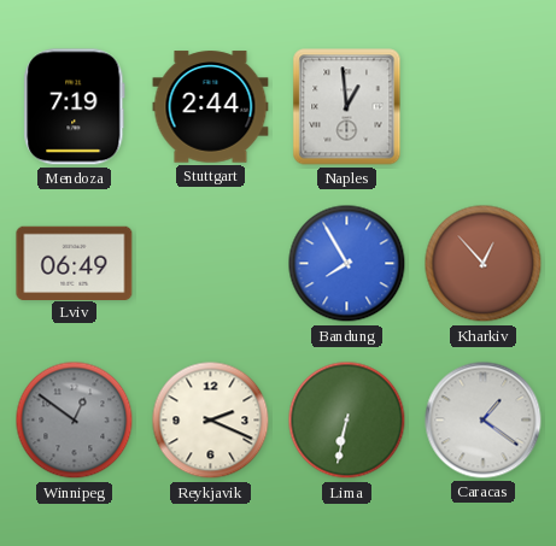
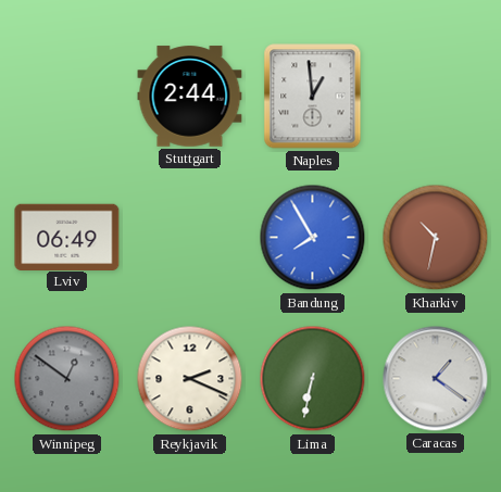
Mendoza: 7:19 -> none
Kharkiv: 12:53 -> 10:32
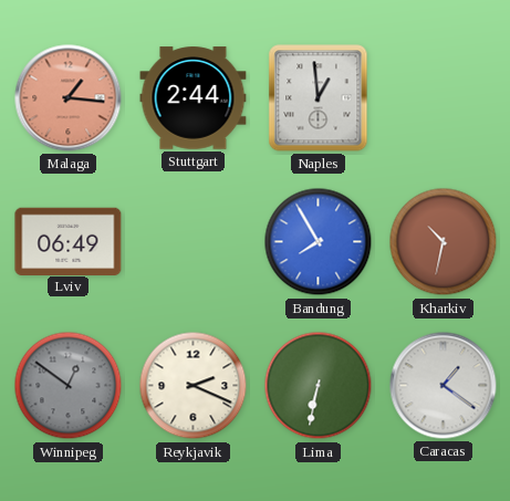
Malaga: none -> 1:16
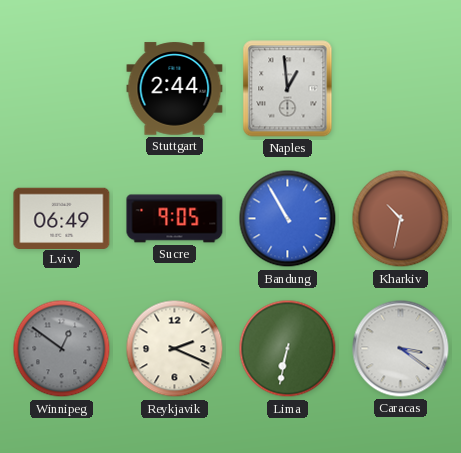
Malaga: 1:16 -> none
Sucre: none -> 9:05
Bandung: 7:55 -> 10:55
Caracas: 1:21 -> 3:21
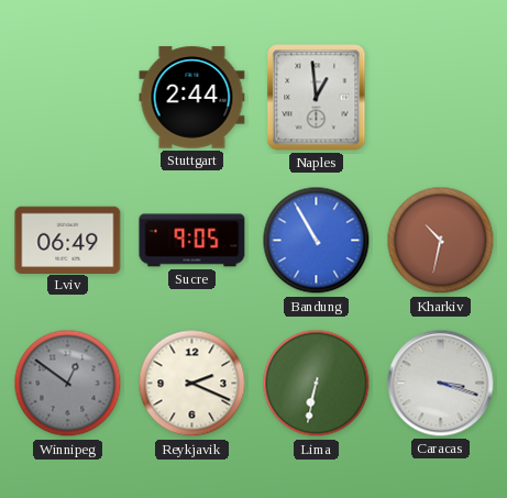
Caracas: 3:21 -> 3:18
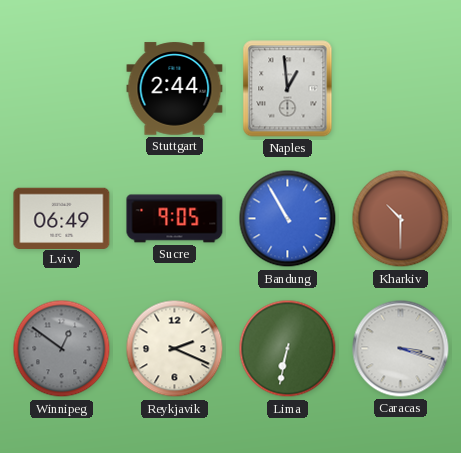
Kharkiv: 10:32 -> 10:30
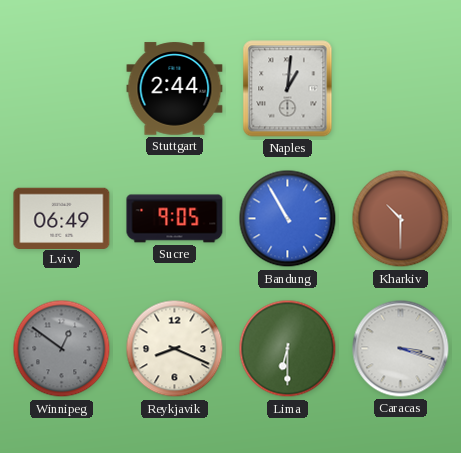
Naples: 12:59 -> 1:01
Reykjavik: 2:19 -> 8:19
Lima: 6:32 -> 6:30
